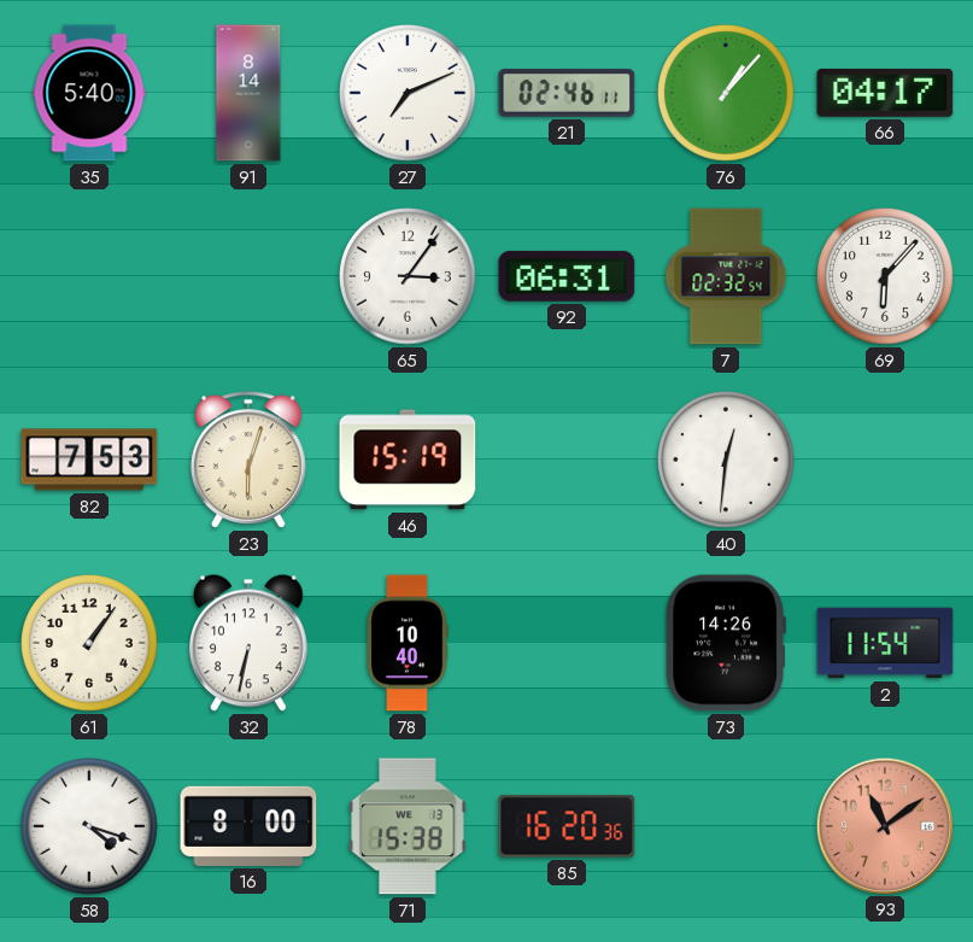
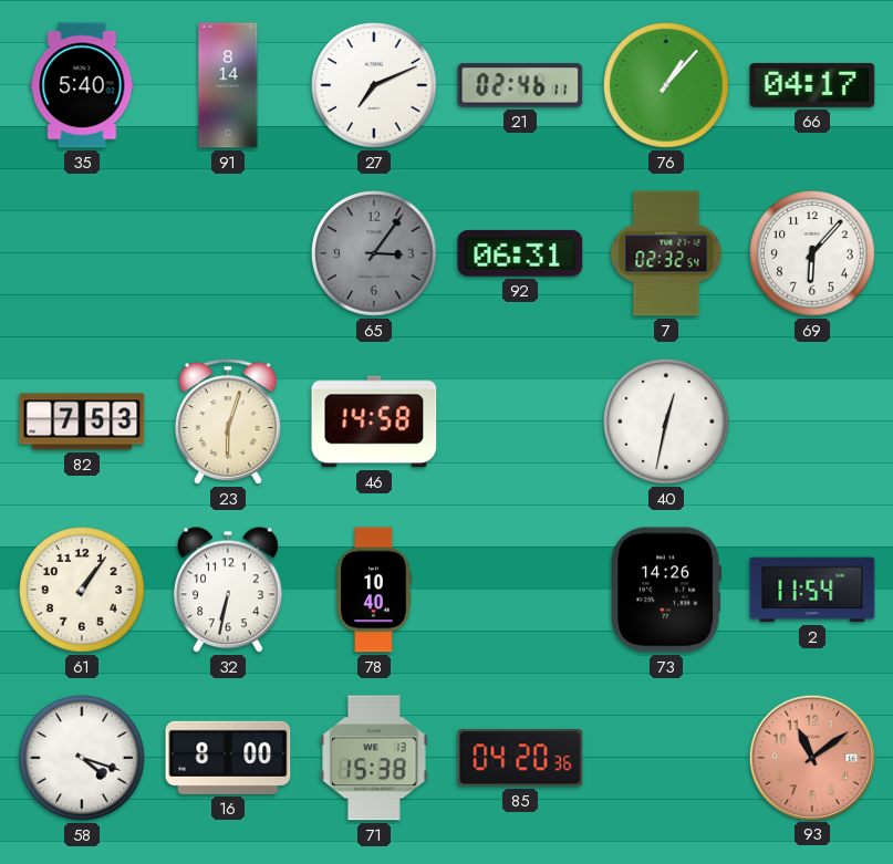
65 dial: white -> grey
46: 15:19 -> 14:58
40: 12:31 -> 12:32
85: 16:20 -> 04:20
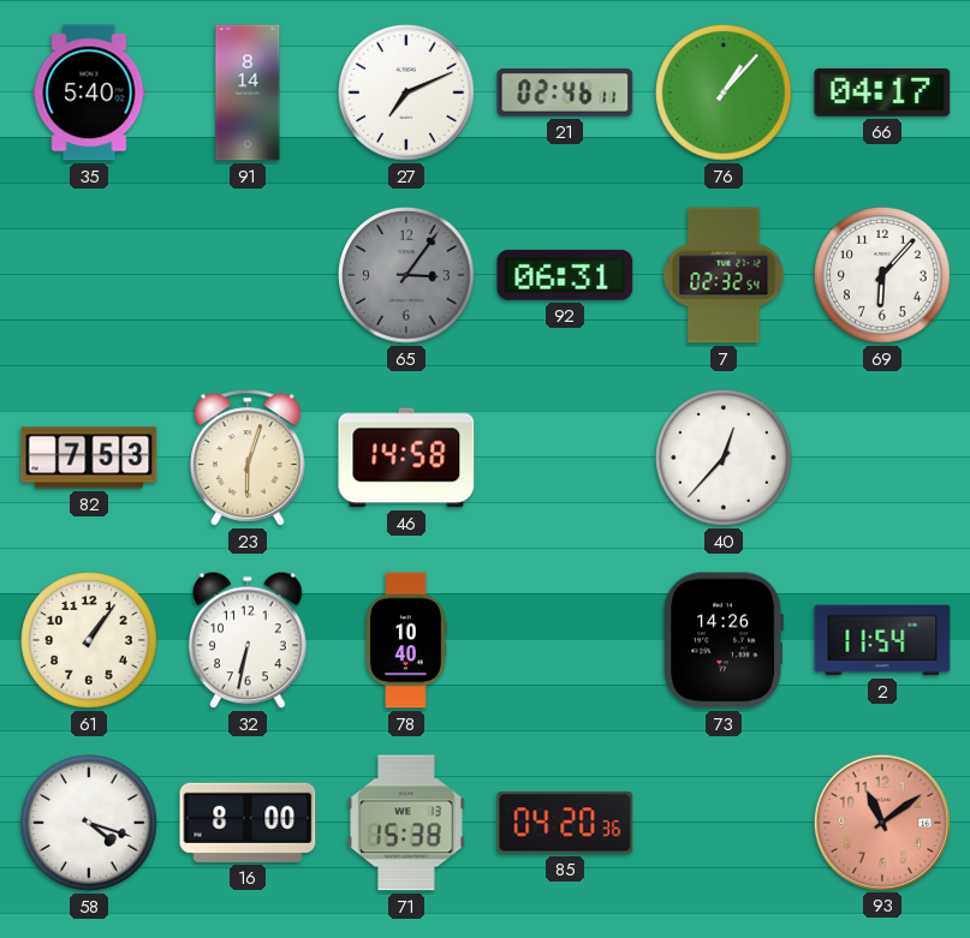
40: 12:32 -> 12:37
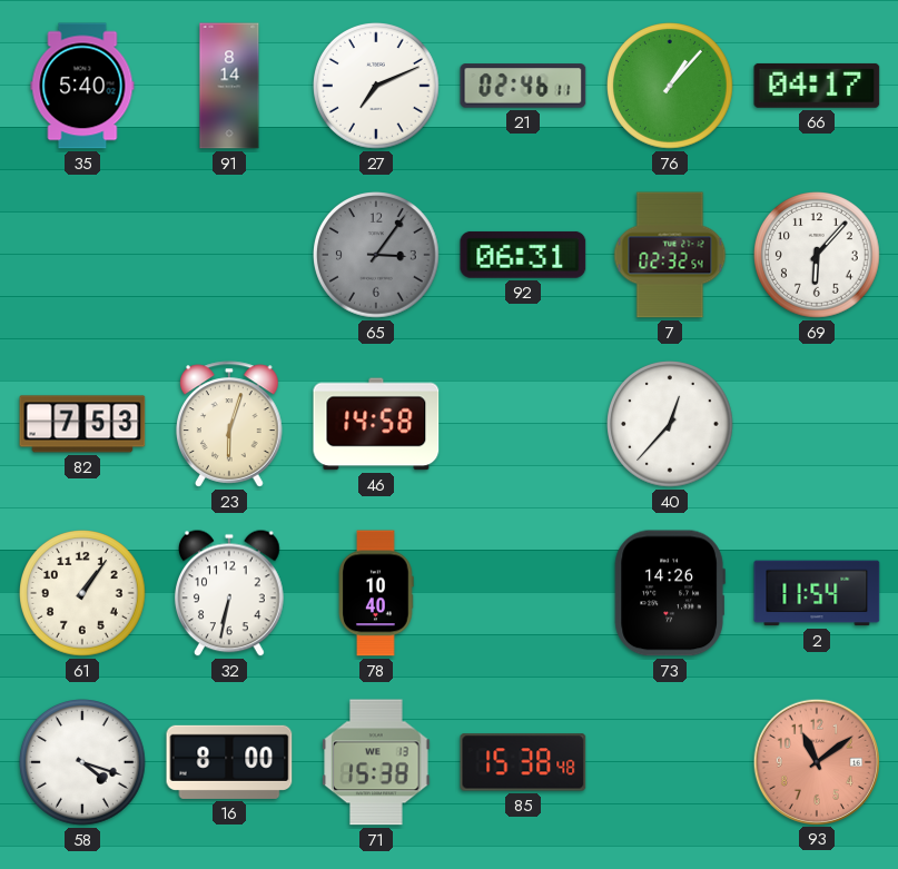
85: 04:20 -> 15:38
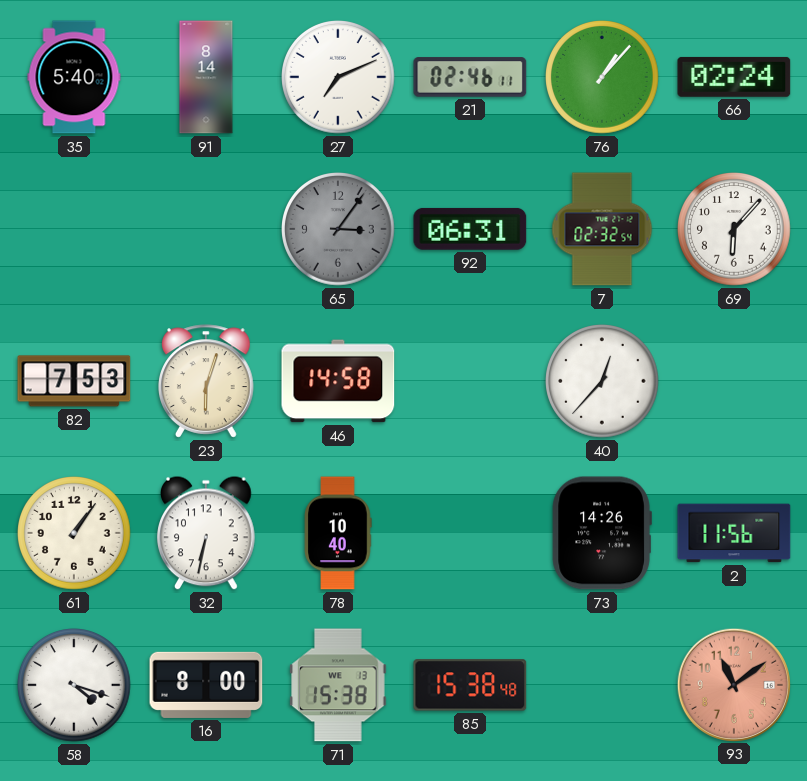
66: 04:17 -> 02:24
2: 11:54 -> 11:56
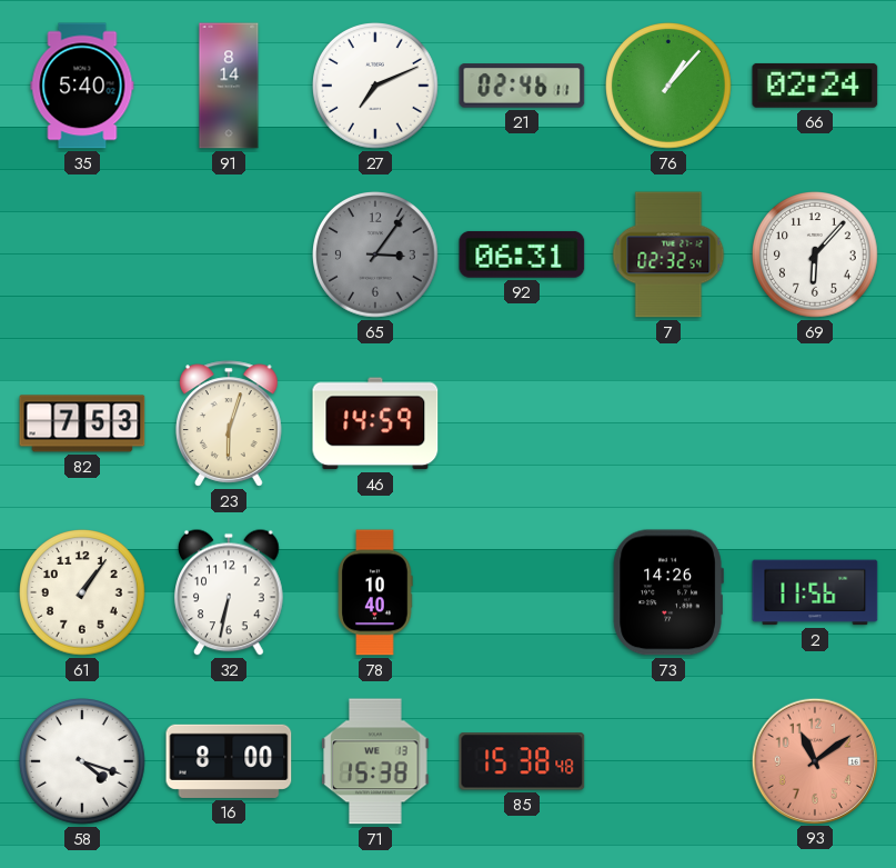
46: 14:58 -> 14:59
40: 12:37 -> none
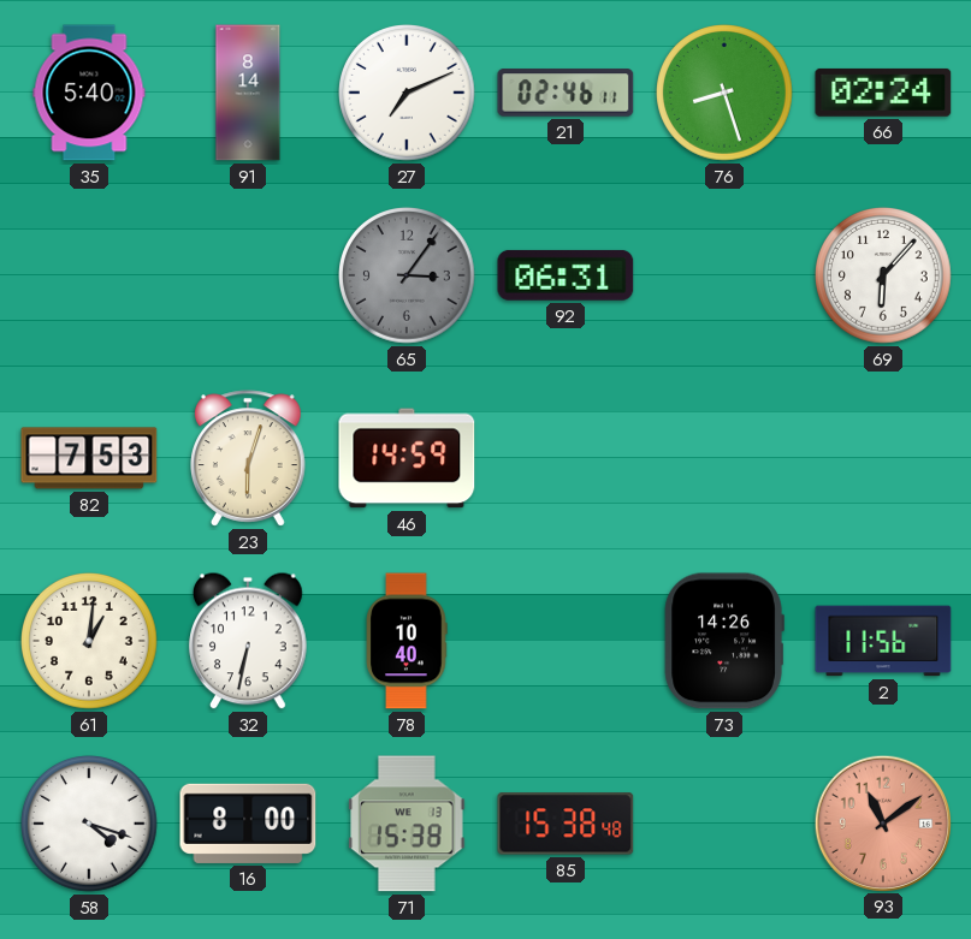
76: 1:07 -> 8:27
7: 02:32 -> none
61: 1:06 -> 1:01
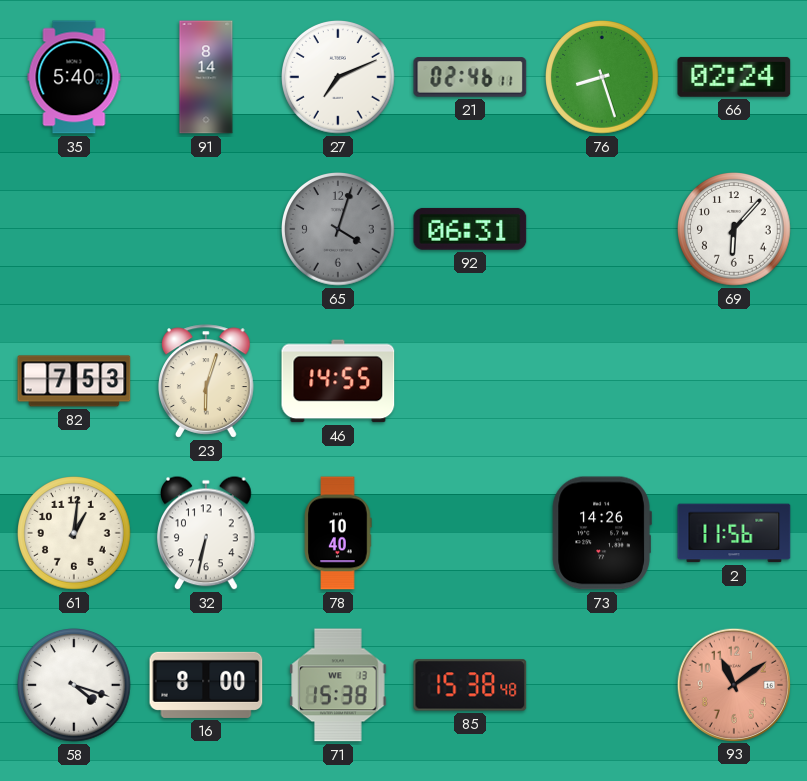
65: 3:06 -> 4:03
46: 14:59 -> 14:55
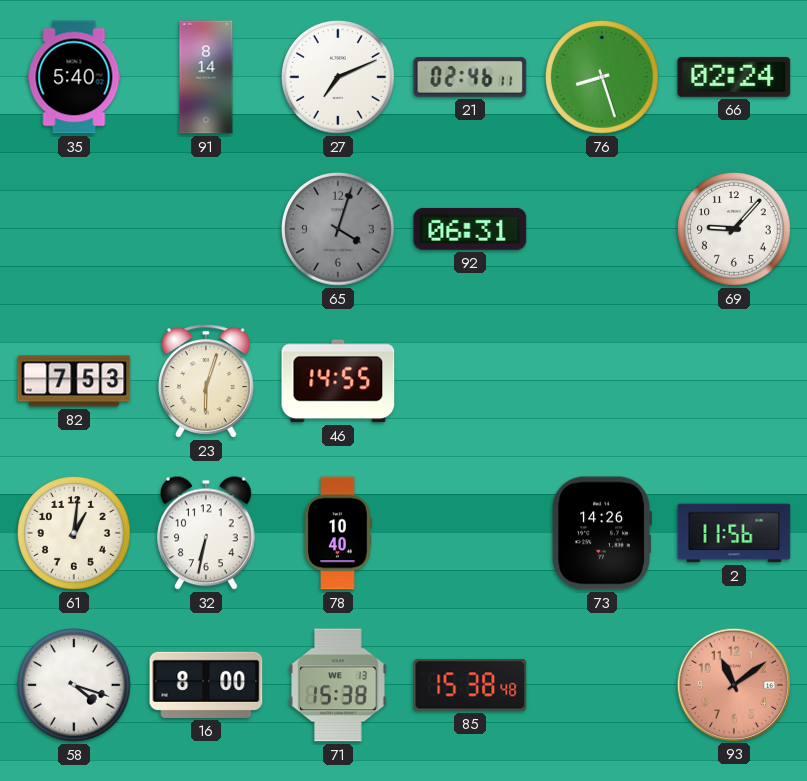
69: 6:07 -> 9:07
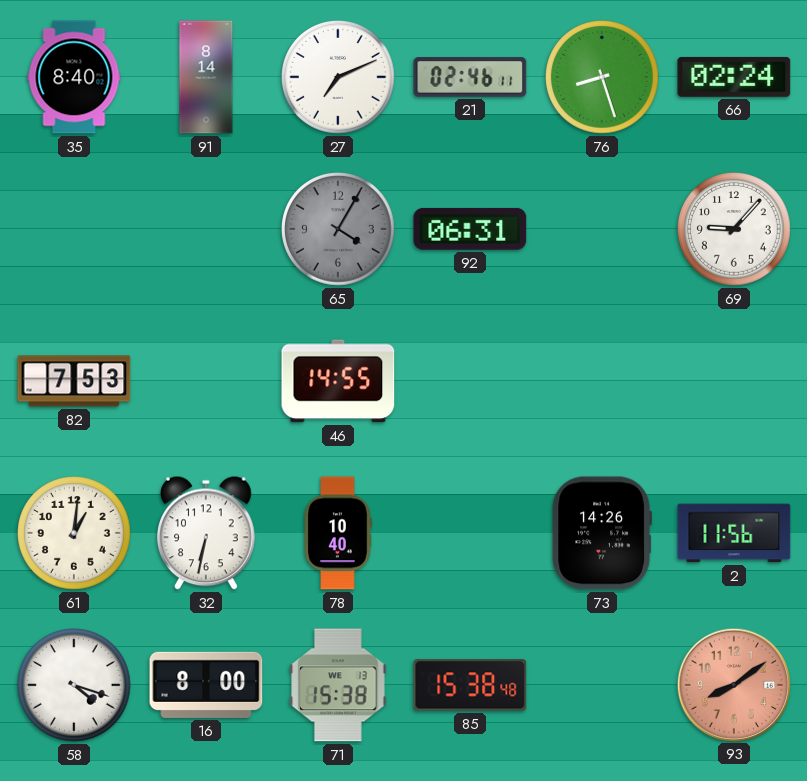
35: 5:40 -> 8:40
65: 4:03 -> 4:05
23: 6:03 -> none
93: 11:09 -> 8:09
